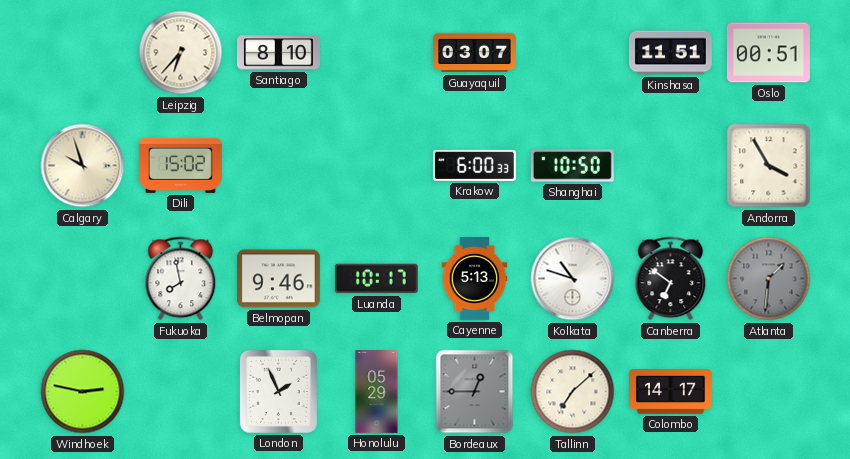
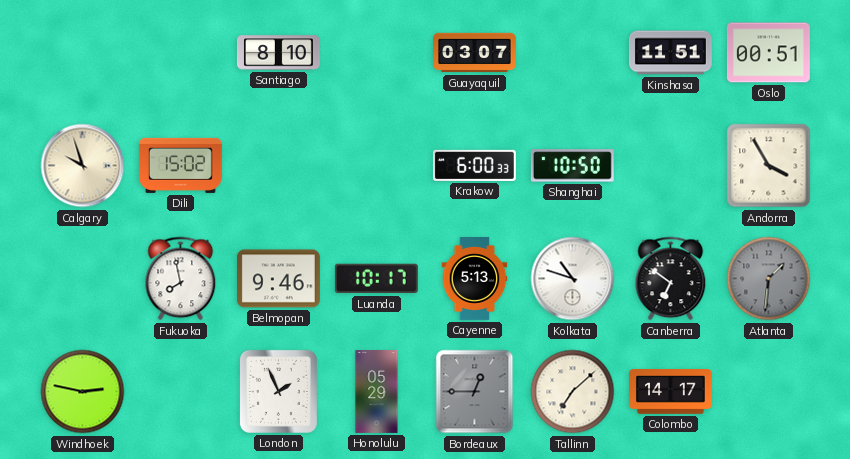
Leipzig: 6:37 -> none
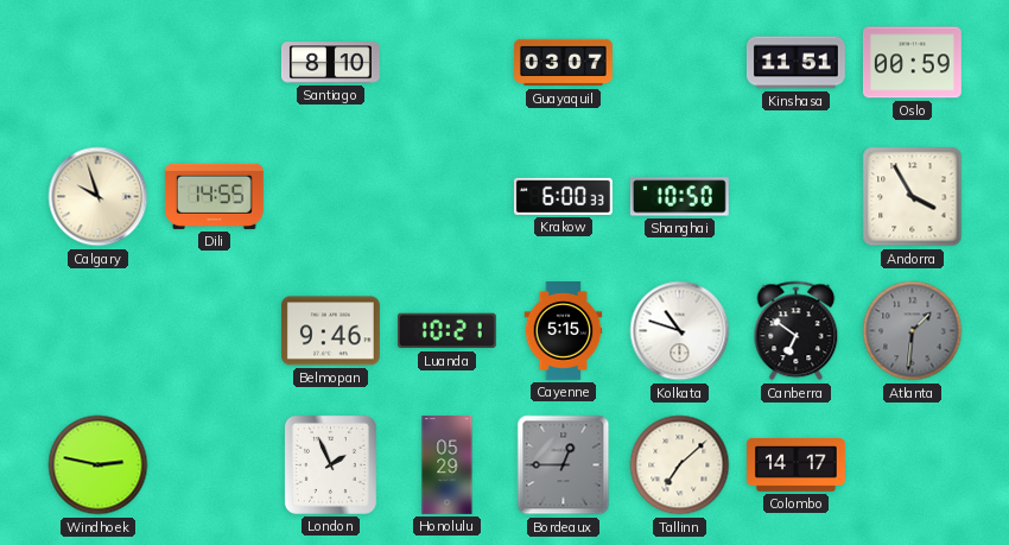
Oslo: 00:51 -> 00:59
Dili: 15:02 -> 14:55
Fukuoka: 7:58 -> none
Luanda: 10:17 -> 10:21
Cayenne: 5:13 -> 5:15
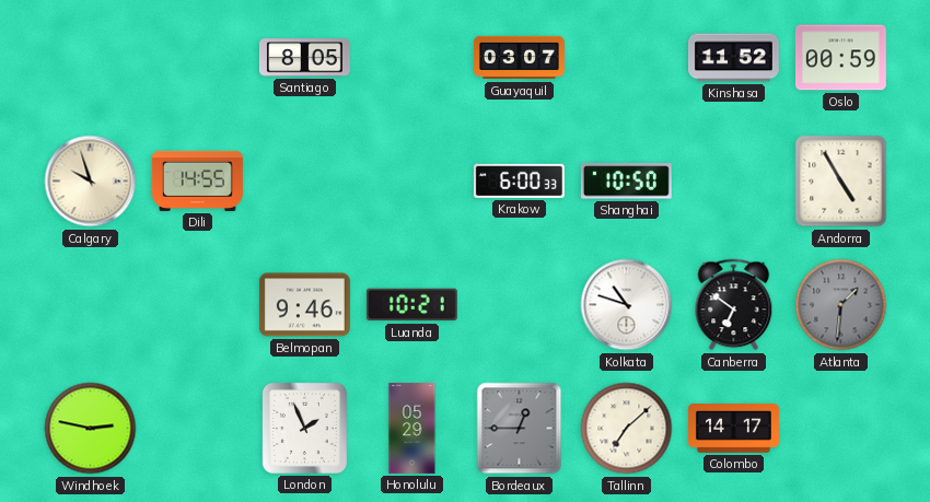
Santiago: 8:10 -> 8:05
Kinshasa: 11:51 -> 11:52
Andorra: 3:55 -> 4:55
Cayenne: 5:15 -> none
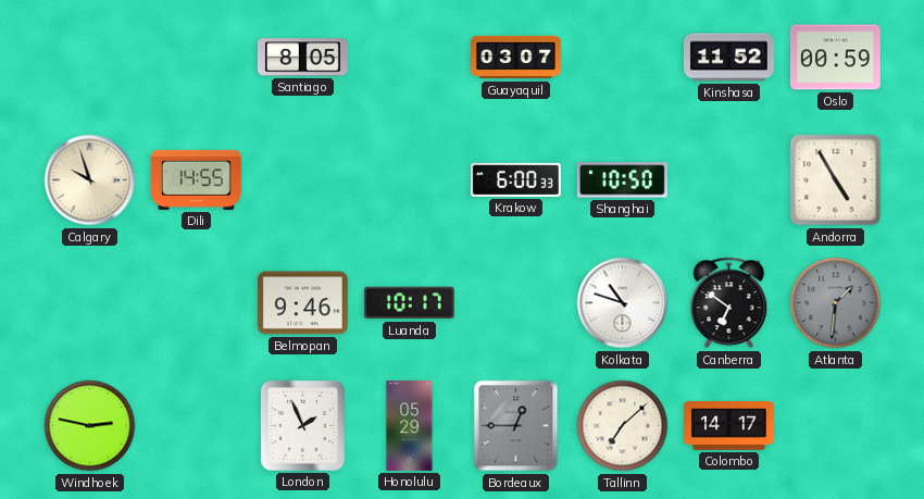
Luanda: 10:21 -> 10:17
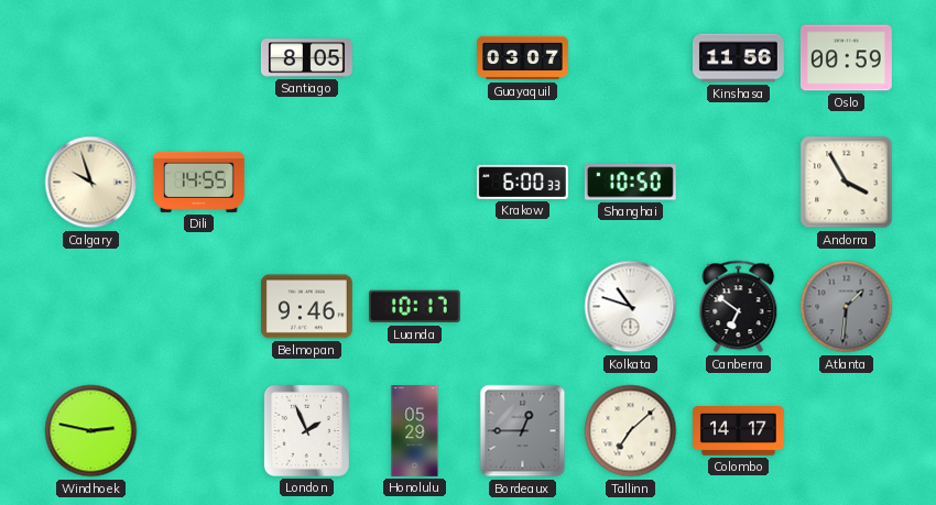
Kinshasa: 11:52 -> 11:56
Andorra: 4:55 -> 3:55
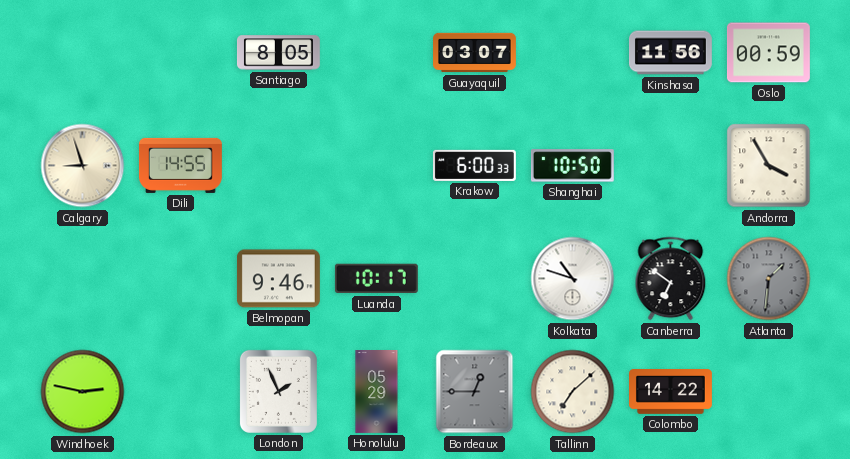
Calgary: 9:57 -> 8:57
Colombo: 14:17 -> 14:22
